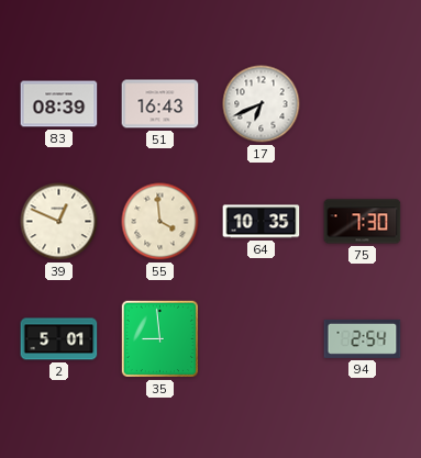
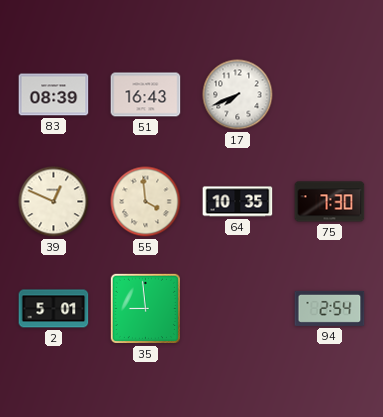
17: 6:41 -> 7:41
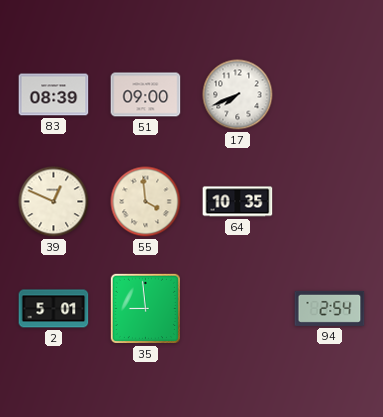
51: 16:43 -> 09:00
75: 7:30 -> none
